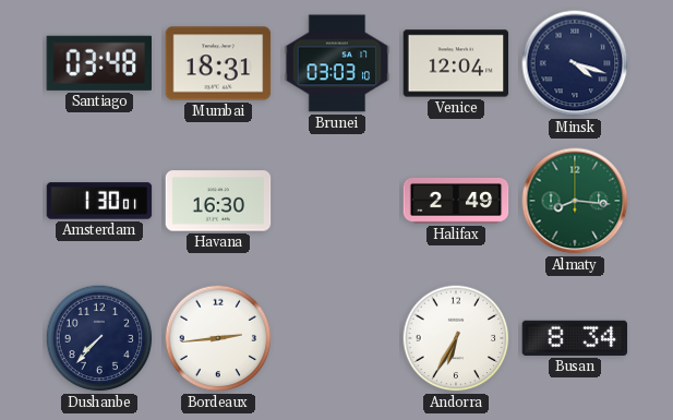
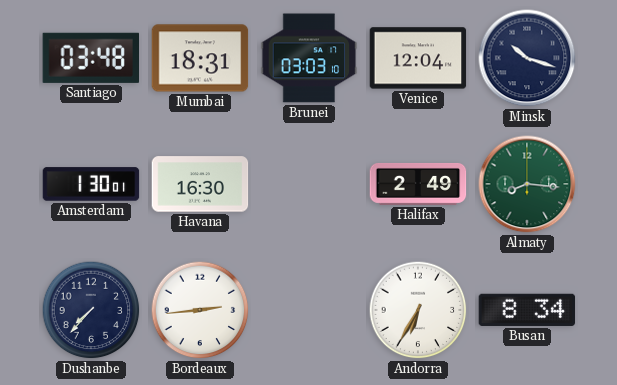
Minsk: 4:18 -> 10:18
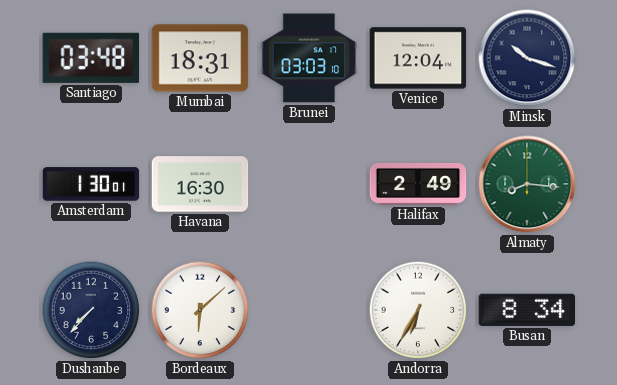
Bordeaux: 2:44 -> 6:08
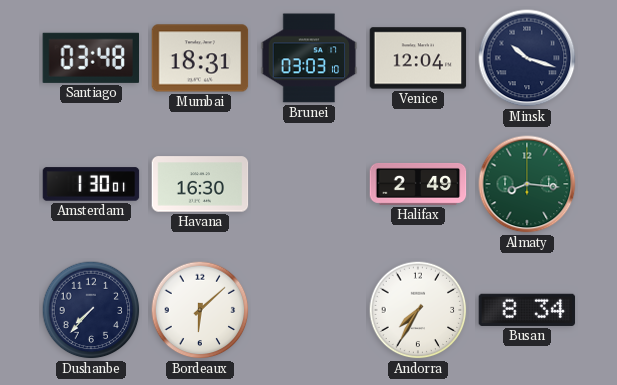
Andorra: 6:35 -> 7:35
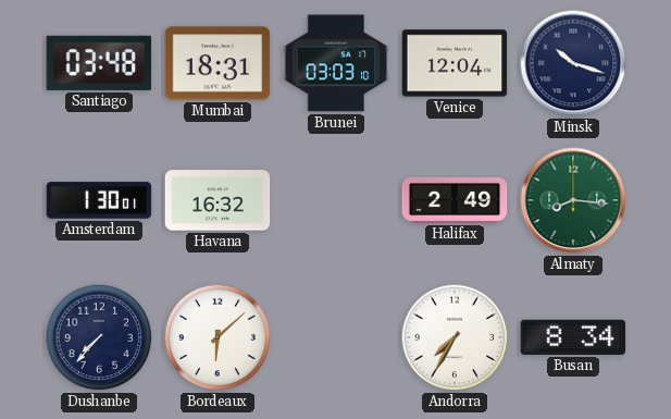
Havana: 16:30 -> 16:32
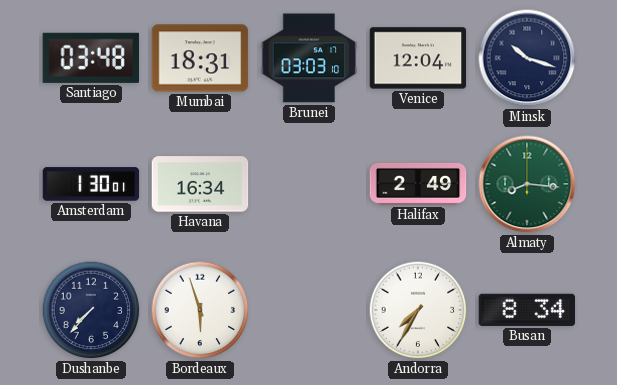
Havana: 16:32 -> 16:34
Bordeaux: 6:08 -> 5:57
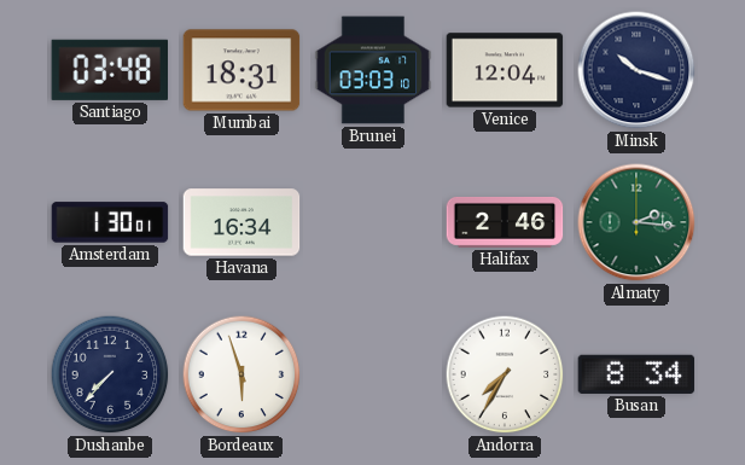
Halifax: 2:49 -> 2:46
Almaty: 8:16 -> 2:16
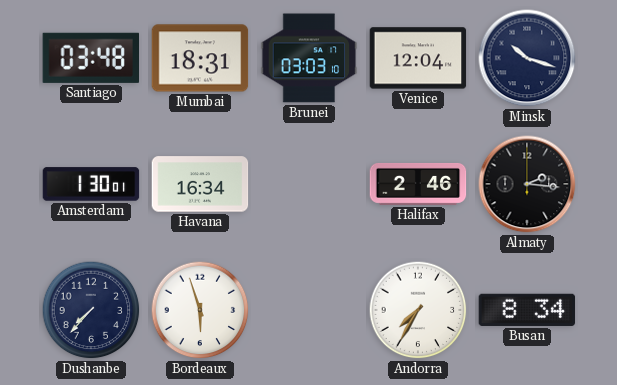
Almaty dial: green -> black
